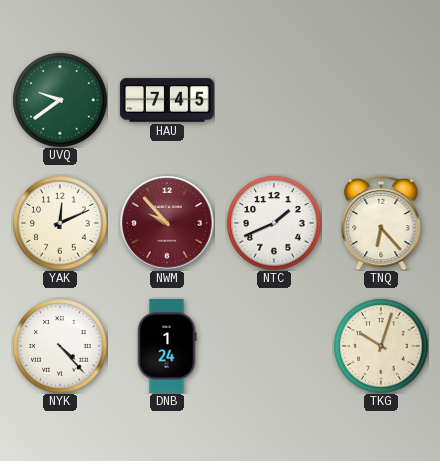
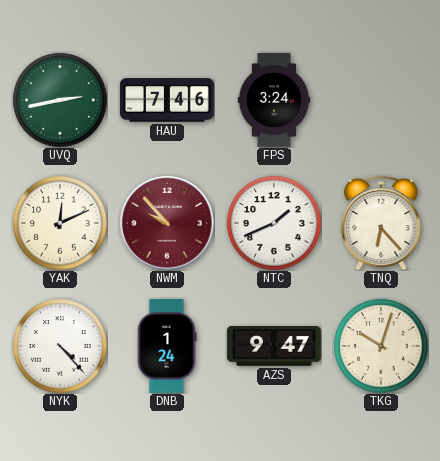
UVQ: 9:39 -> 2:43
HAU: 7:45 -> 7:46
FPS: none -> 3:24
AZS: none -> 9:47
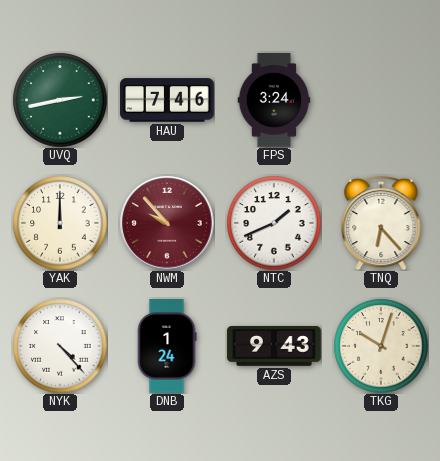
YAK: 12:11 -> 12:00
AZS: 9:47 -> 9:43
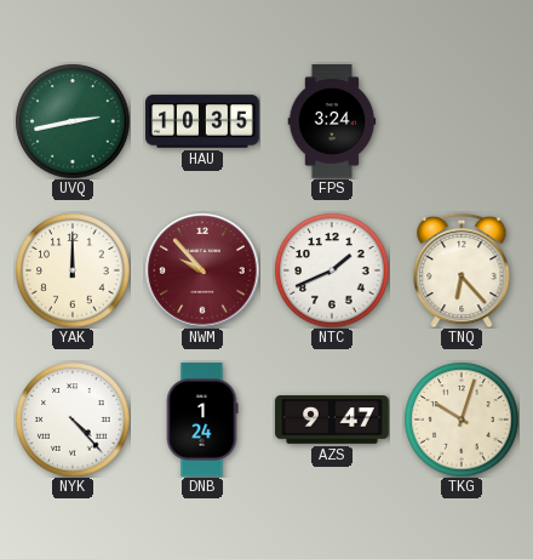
HAU: 7:46 -> 10:35
AZS: 9:43 -> 9:47
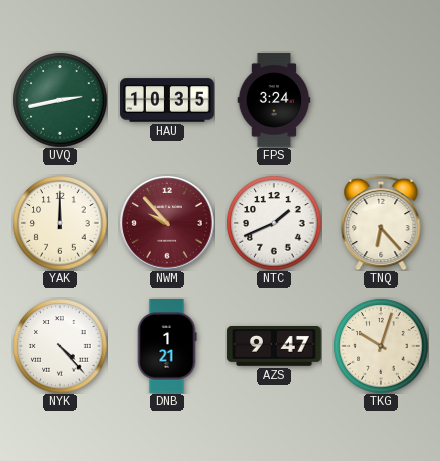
DNB: 1:24 -> 1:21
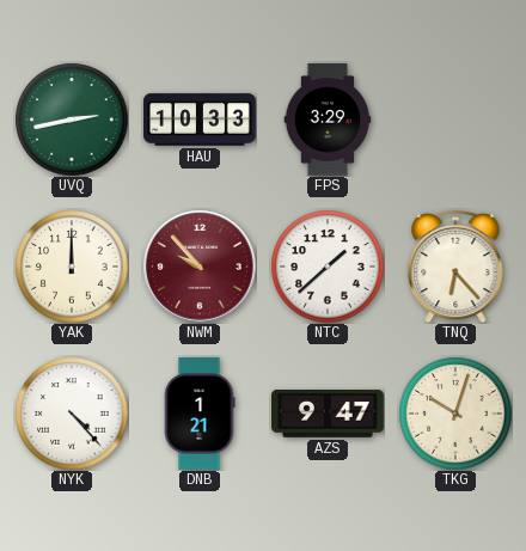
HAU: 10:35 -> 10:33
FPS: 3:24 -> 3:29
NTC: 1:41 -> 1:38
